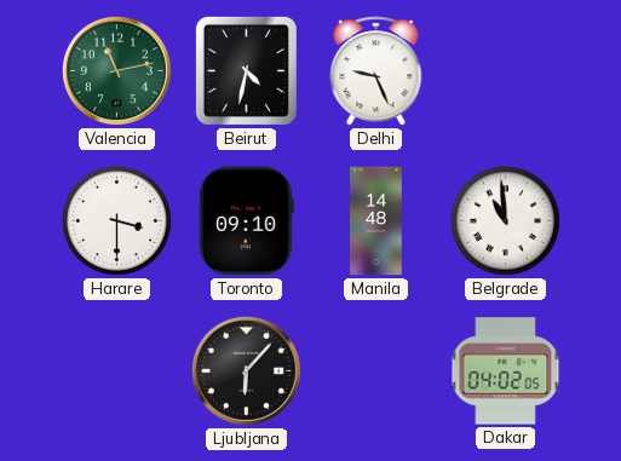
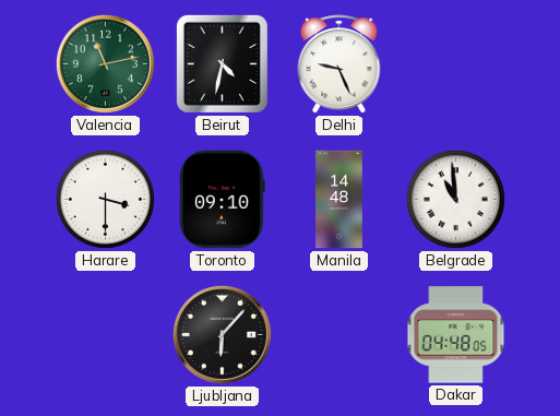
Dakar: 04:02 -> 04:48
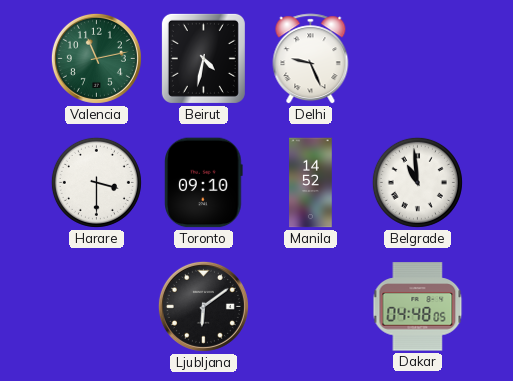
Manila: 14:48 -> 14:52
Ljubljana: 6:07 -> 6:09
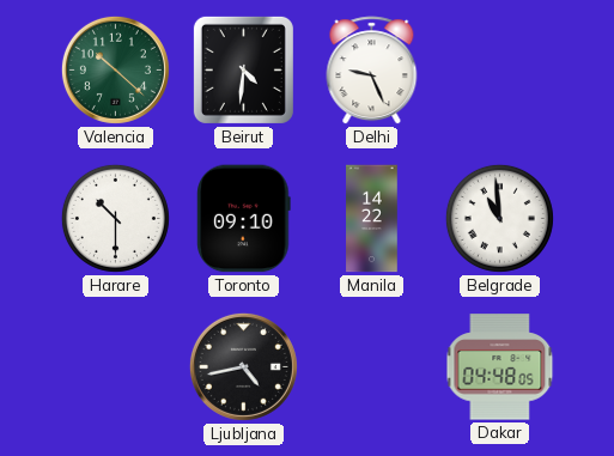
Valencia: 11:13 -> 10:22
Beirut: 4:32 -> 4:31
Harare: 3:30 -> 10:30
Manila: 14:52 -> 14:22
Ljubljana: 6:09 -> 4:43
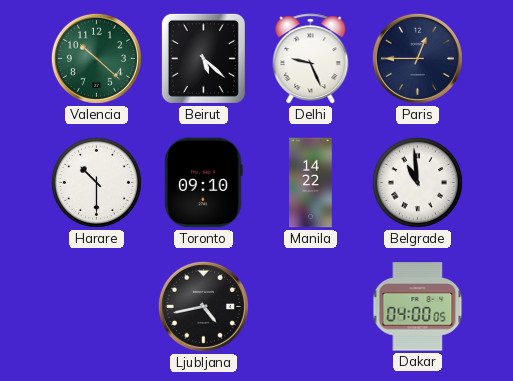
Beirut: 4:31 -> 5:22
Paris: none -> 12:45
Dakar: 04:48 -> 04:00
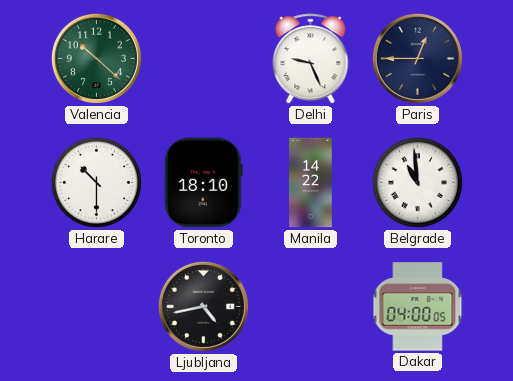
Beirut: 5:22 -> none
Toronto: 09:10 -> 18:10
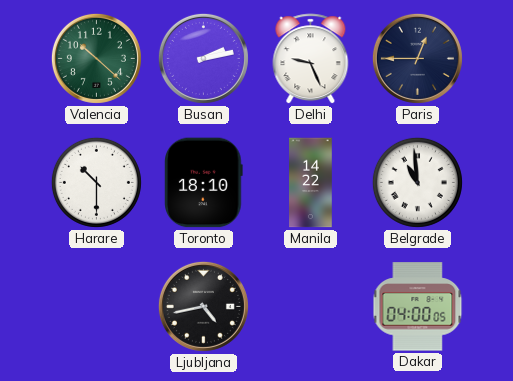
Busan: none -> 2:13
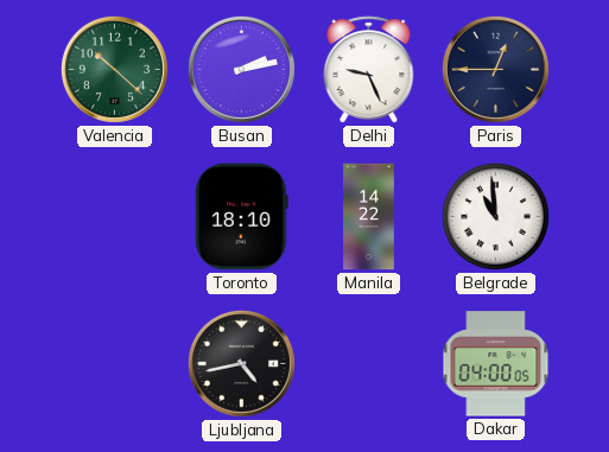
Harare: 10:30 -> none
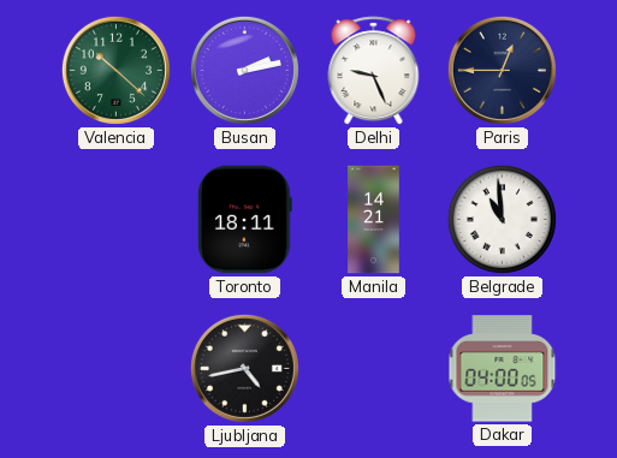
Toronto: 18:10 -> 18:11
Manila: 14:22 -> 14:21
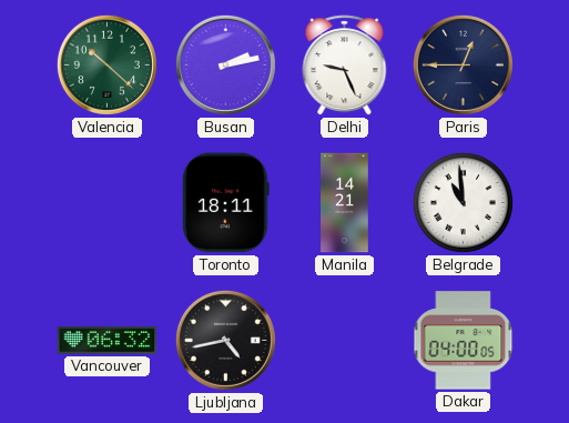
Vancouver: none -> 06:32
